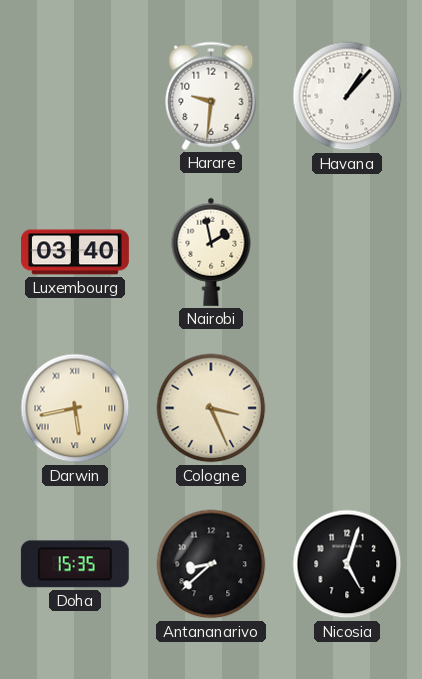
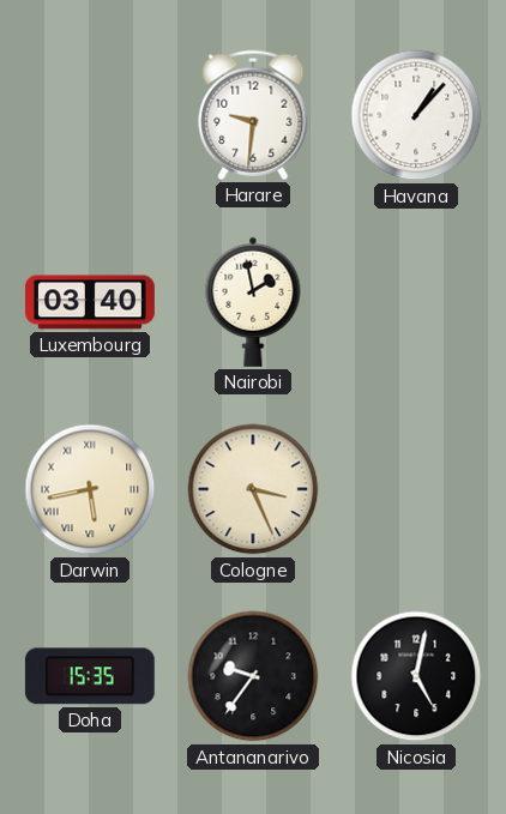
Antananarivo: 8:38 -> 9:36
Nicosia: 5:03 -> 5:02
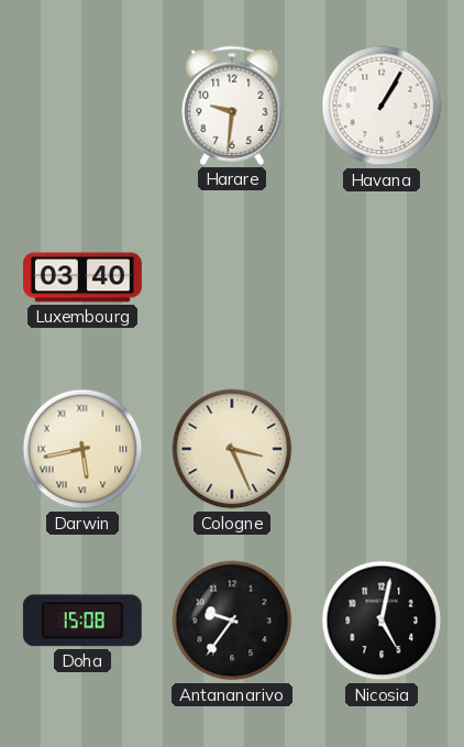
Havana: 1:07 -> 1:05
Nairobi: 1:58 -> none
Doha: 15:35 -> 15:08
